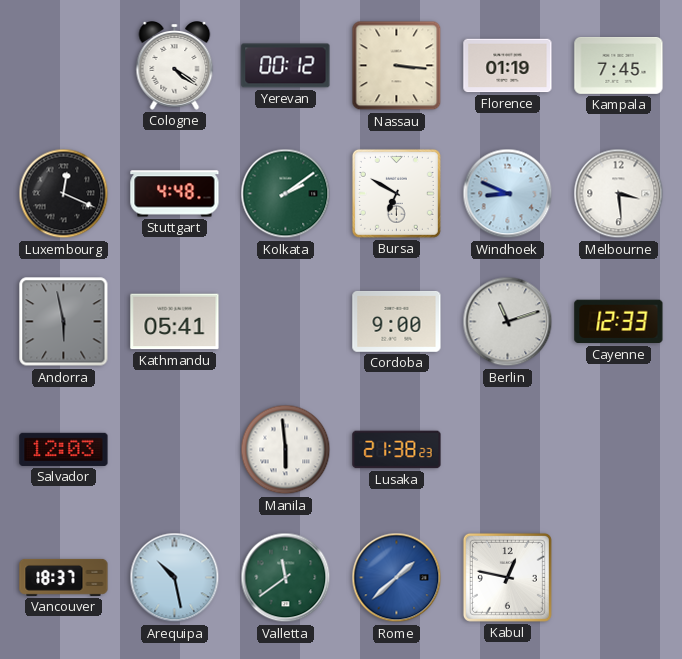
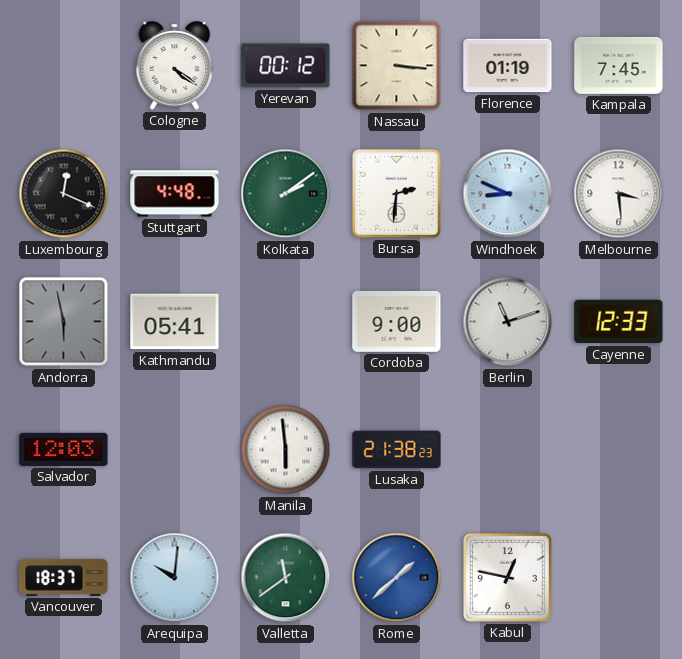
Bursa: 6:50 -> 2:31
Arequipa: 10:28 -> 10:01
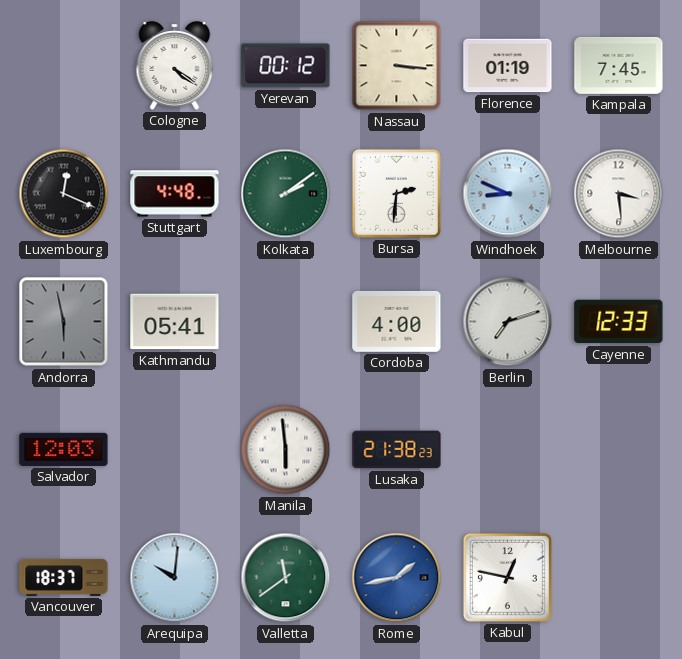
Cordoba: 9:00 -> 4:00
Berlin: 11:12 -> 7:12
Rome: 1:38 -> 1:43
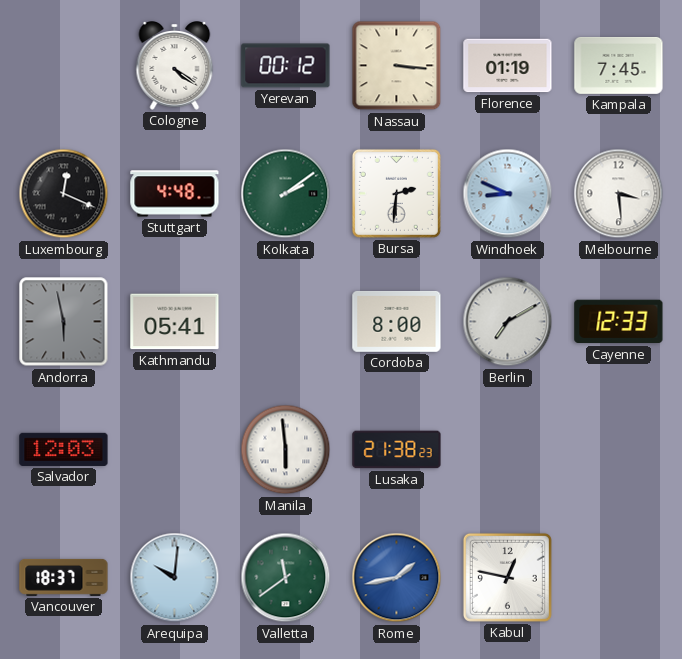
Cordoba: 4:00 -> 8:00
Berlin: 7:12 -> 7:10
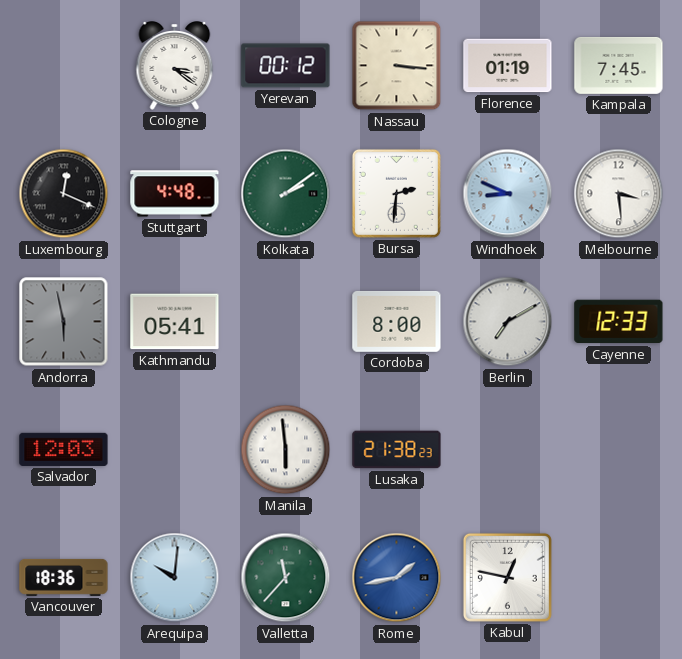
Cologne: 4:21 -> 3:21
Vancouver: 18:37 -> 18:36
Valletta: 11:39 -> 11:37
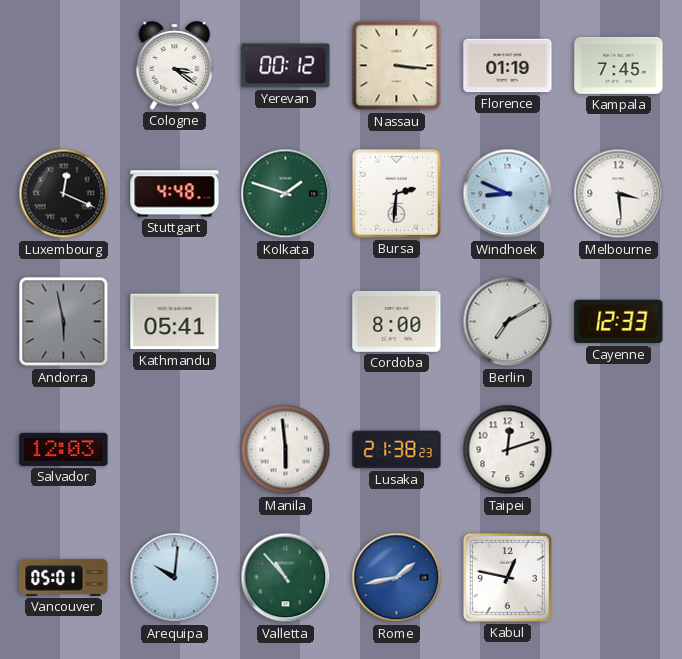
Kolkata: 2:09 -> 1:48
Taipei: none -> 12:12
Vancouver: 18:36 -> 05:01
Valletta: 11:37 -> 10:53
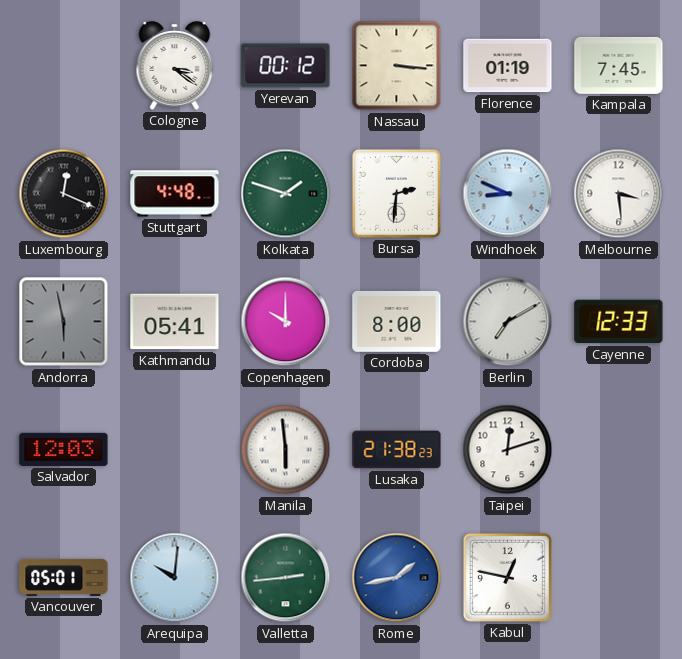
Copenhagen: none -> 10:00
Valletta: 10:53 -> 2:44
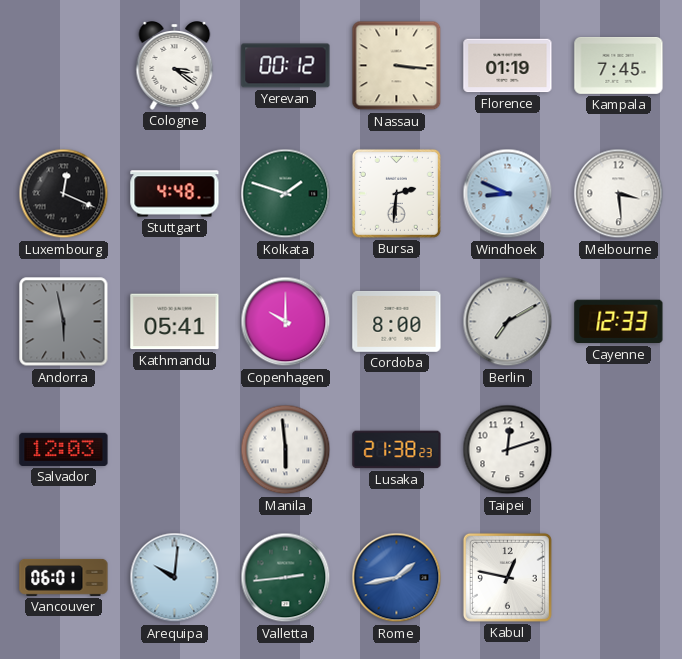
Vancouver: 05:01 -> 06:01
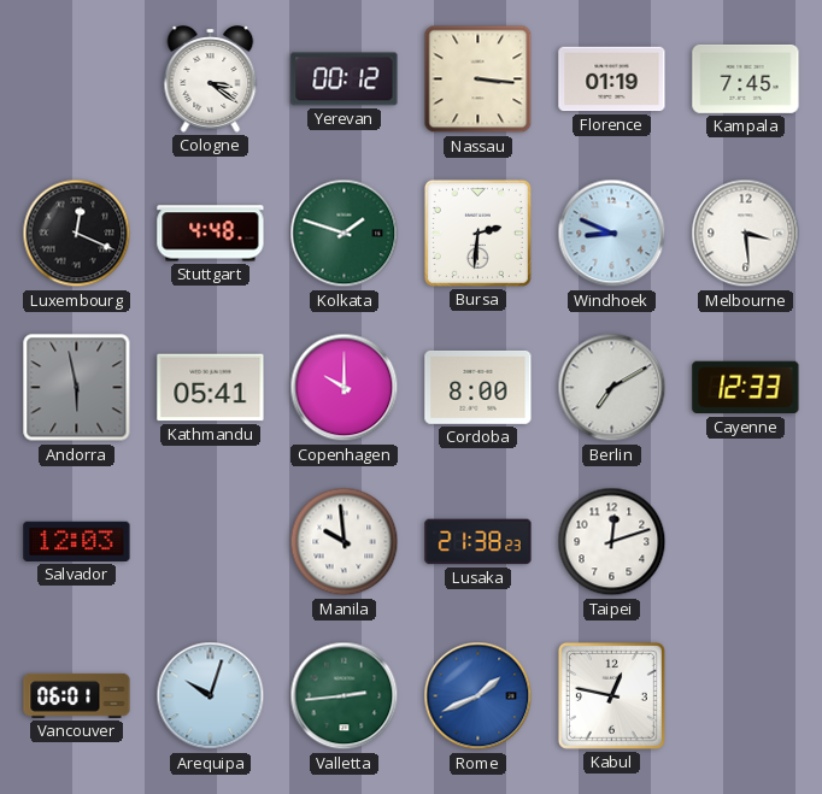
Manila: 5:59 -> 9:59
Arequipa: 10:01 -> 10:03
Rome: 1:43 -> 1:41
